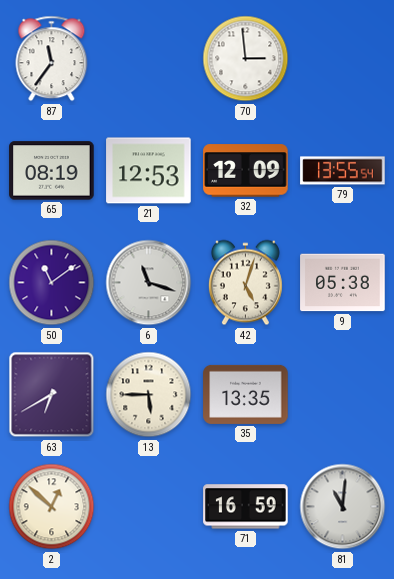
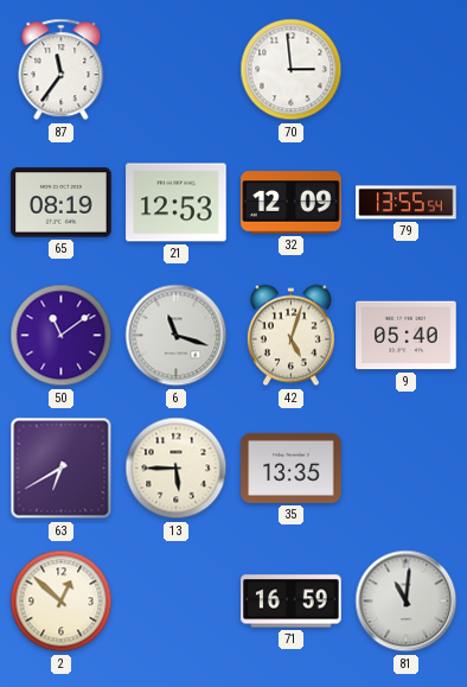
9: 05:38 -> 05:40
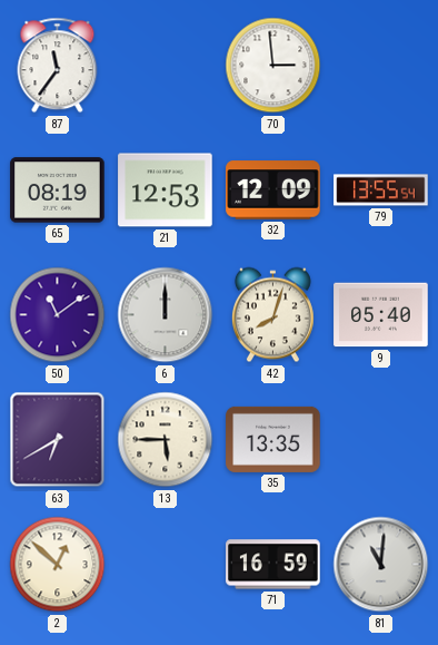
6: 11:18 -> 12:00
42: 5:03 -> 8:03
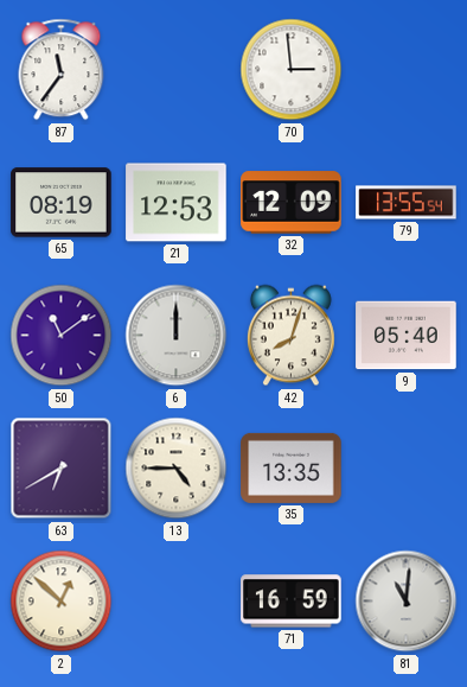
13: 5:45 -> 4:45
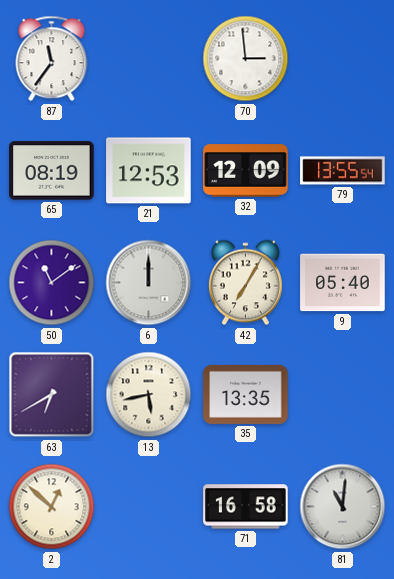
42: 8:03 -> 7:05
13: 4:45 -> 5:43
71: 16:59 -> 16:58
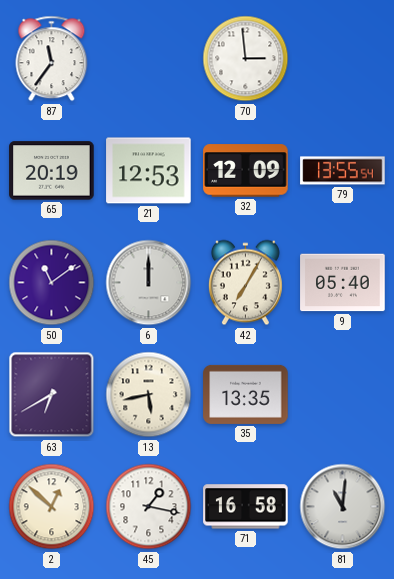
65: 08:19 -> 20:19
45: none -> 1:17
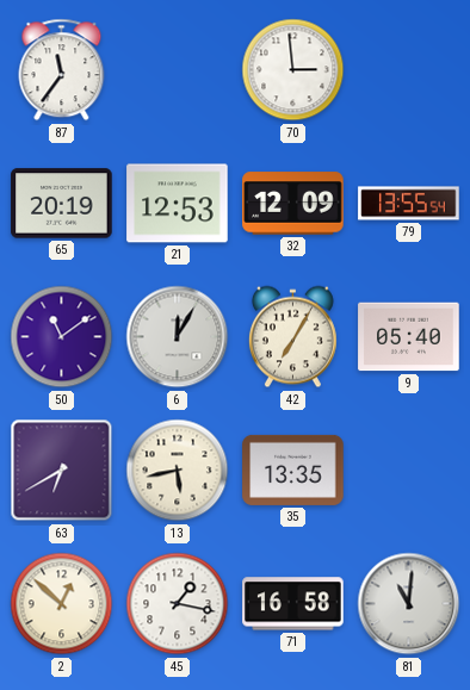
6: 12:00 -> 12:05
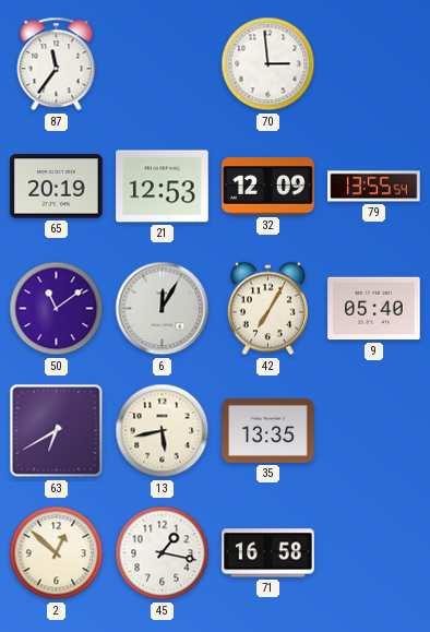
81: 11:01 -> none
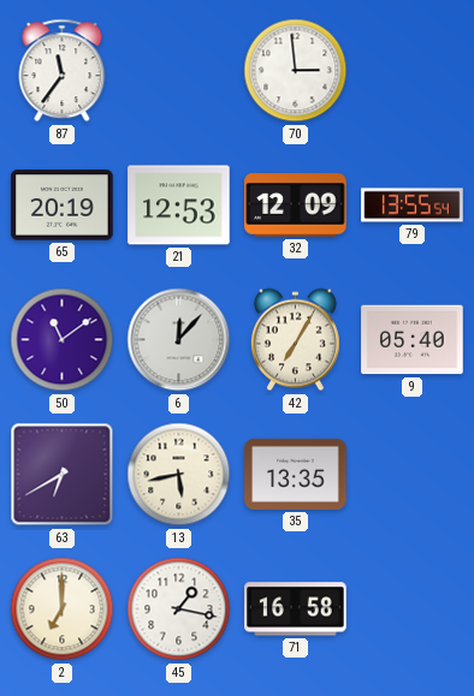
6: 12:05 -> 12:07
2: 12:52 -> 7:00
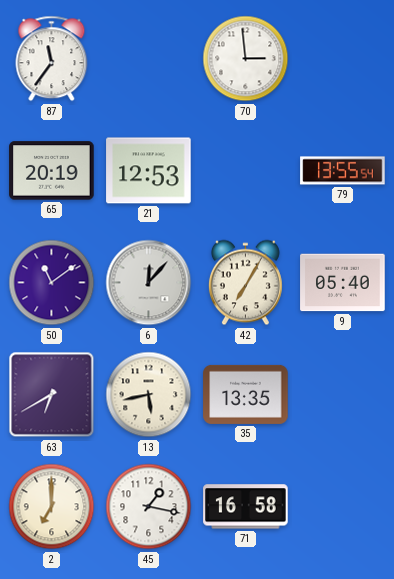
32: 12:09 -> none
